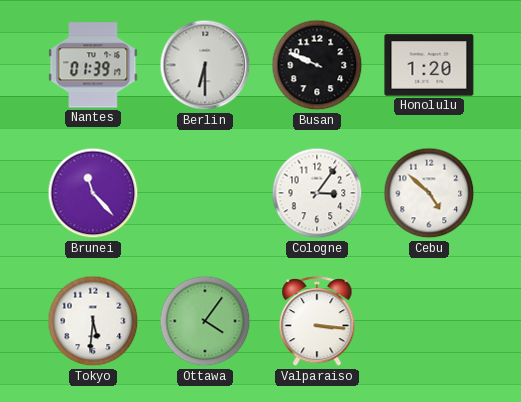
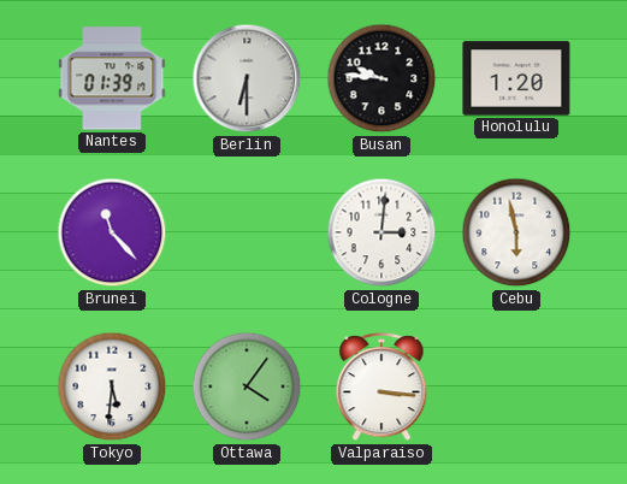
Busan: 9:49 -> 9:46
Cologne: 3:06 -> 3:01
Cebu: 4:52 -> 5:58
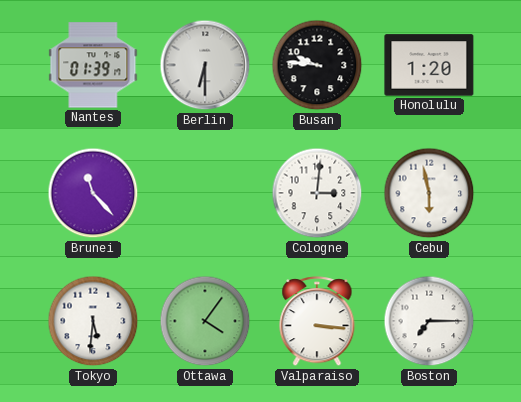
Boston: none -> 7:15
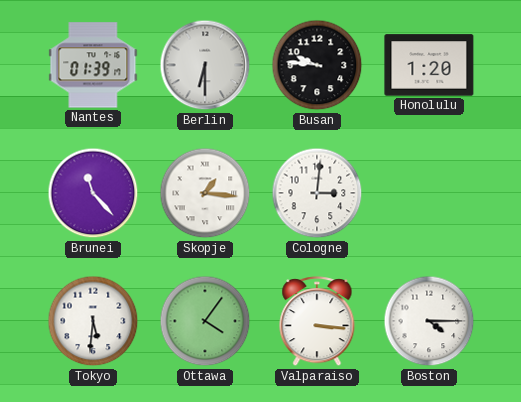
Skopje: none -> 1:16
Cebu: 5:58 -> none
Boston: 7:15 -> 4:15
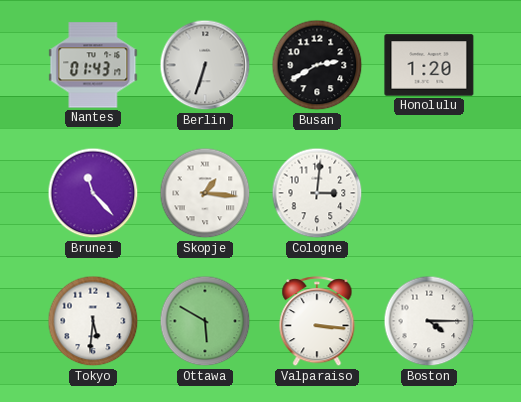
Nantes: 01:39 -> 01:43
Berlin: 6:30 -> 6:33
Busan: 9:46 -> 2:40
Ottawa: 4:06 -> 5:50
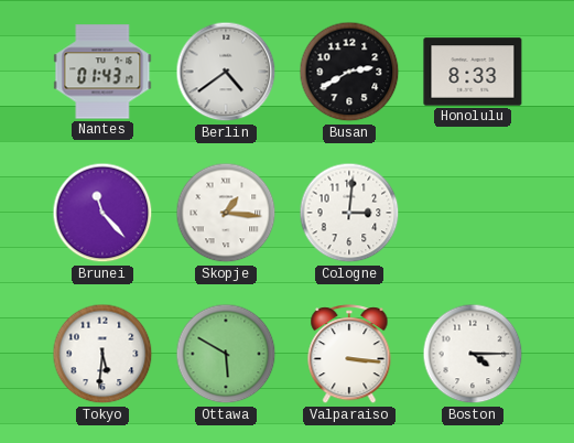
Berlin: 6:33 -> 4:39
Honolulu: 1:20 -> 8:33
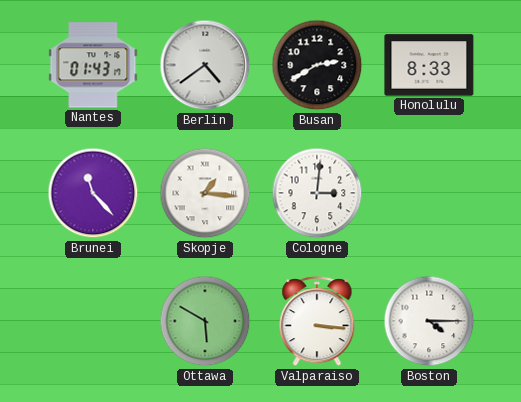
Tokyo: 5:31 -> none
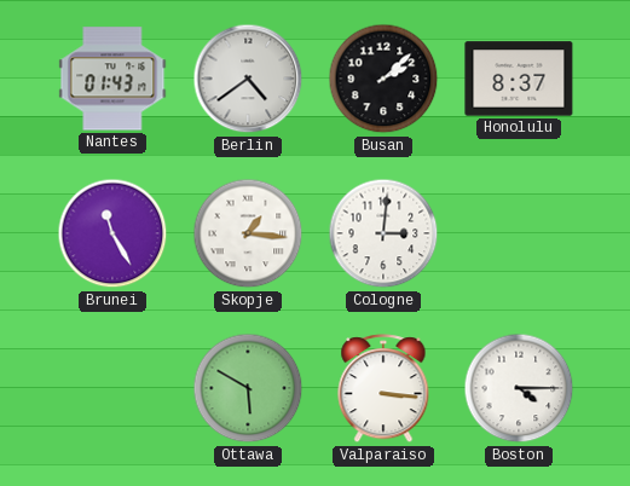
Busan: 2:40 -> 2:08
Honolulu: 8:33 -> 8:37
Brunei: 11:23 -> 11:25
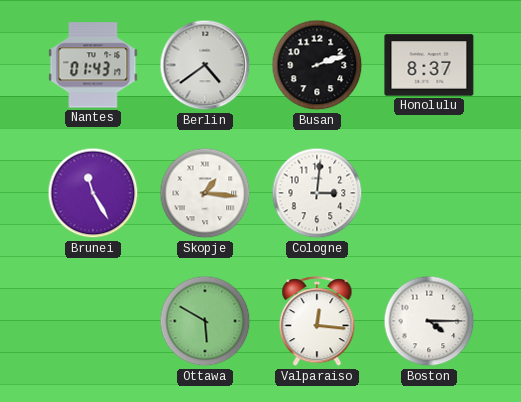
Busan: 2:08 -> 2:12
Valparaiso: 3:16 -> 12:16
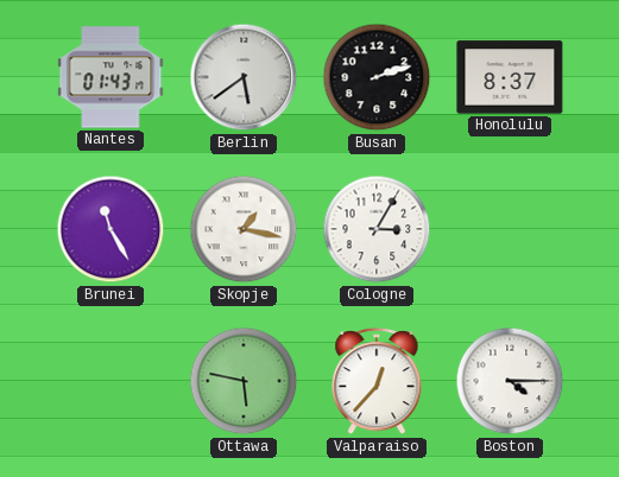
Berlin: 4:39 -> 5:39
Skopje: 1:16 -> 1:17
Cologne: 3:01 -> 3:05
Ottawa: 5:50 -> 5:47
Valparaiso: 12:16 -> 12:37
